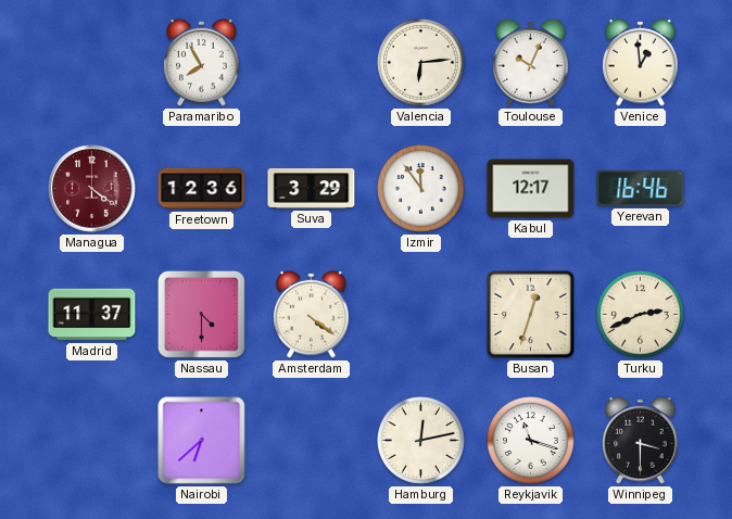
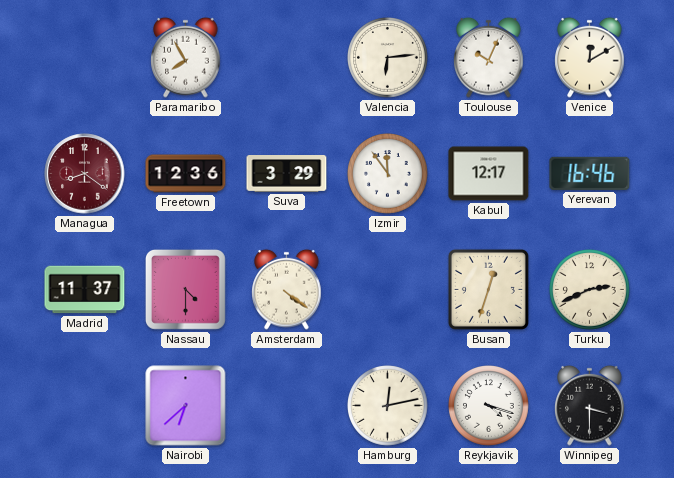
Venice: 12:59 -> 12:10
Managua: 4:21 -> 8:21
Reykjavik: 11:18 -> 4:18
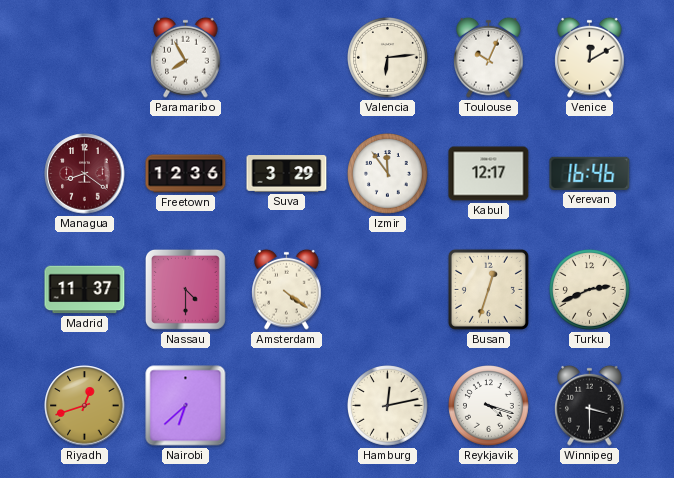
Riyadh: none -> 12:42
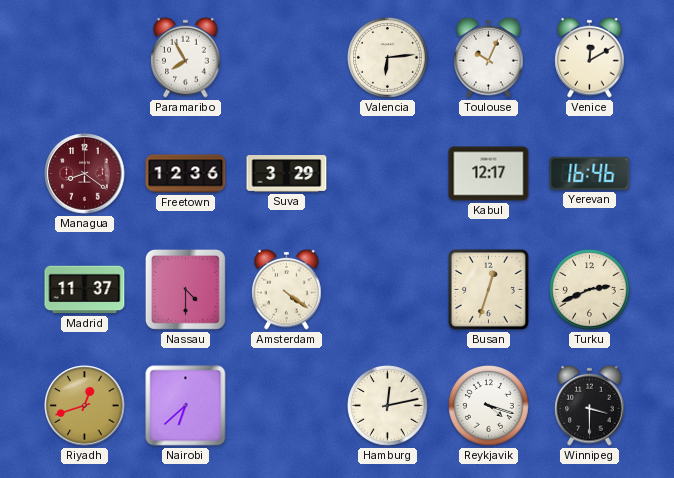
Izmir: 11:54 -> none
